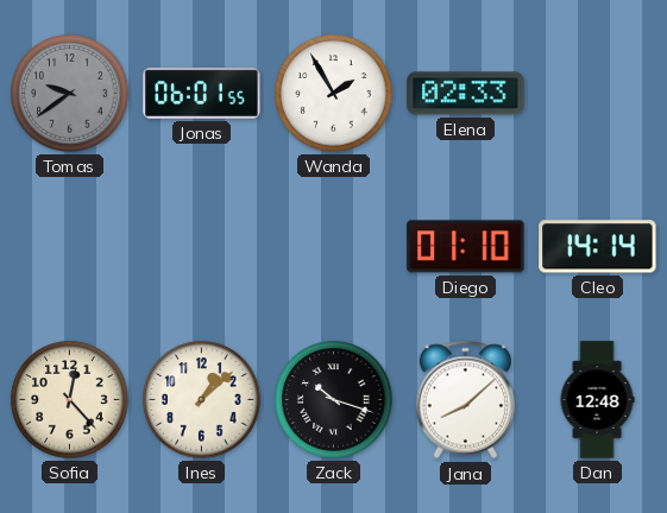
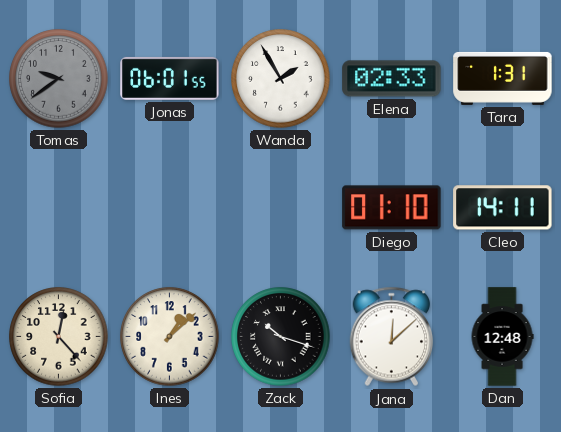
Tara: none -> 1:31
Cleo: 14:14 -> 14:11
Jana: 8:08 -> 12:08
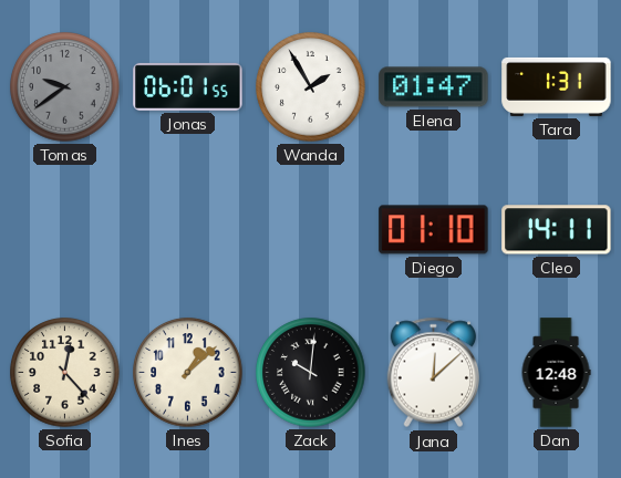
Elena: 02:33 -> 01:47
Zack: 10:18 -> 10:01
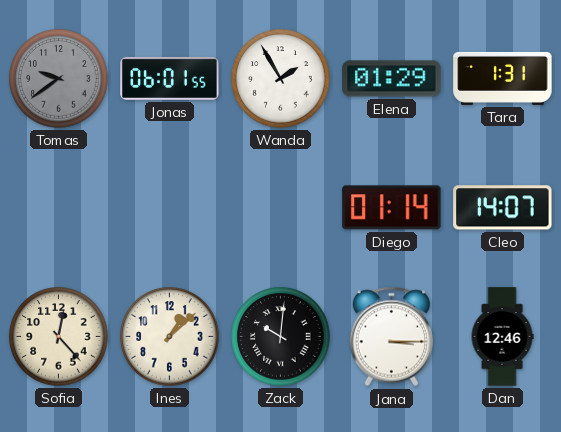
Elena: 01:47 -> 01:29
Diego: 01:10 -> 01:14
Cleo: 14:11 -> 14:07
Jana: 12:08 -> 3:15
Dan: 12:48 -> 12:46
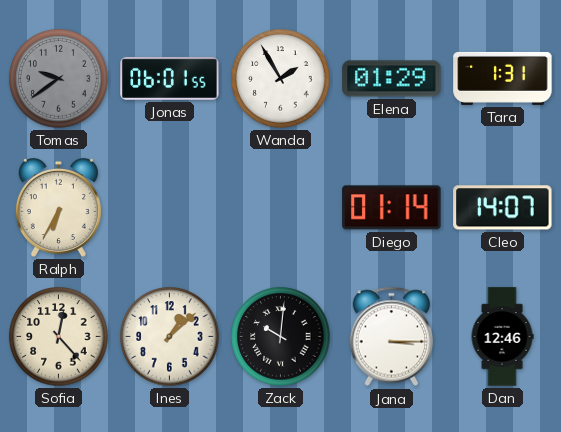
Ralph: none -> 6:35
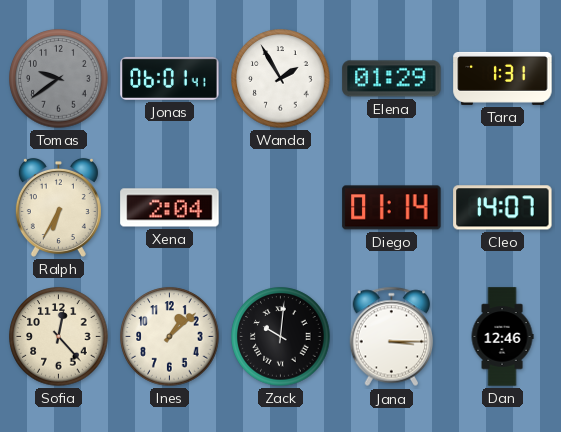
Jonas: 06:01:55 -> 06:01:41
Xena: none -> 2:04
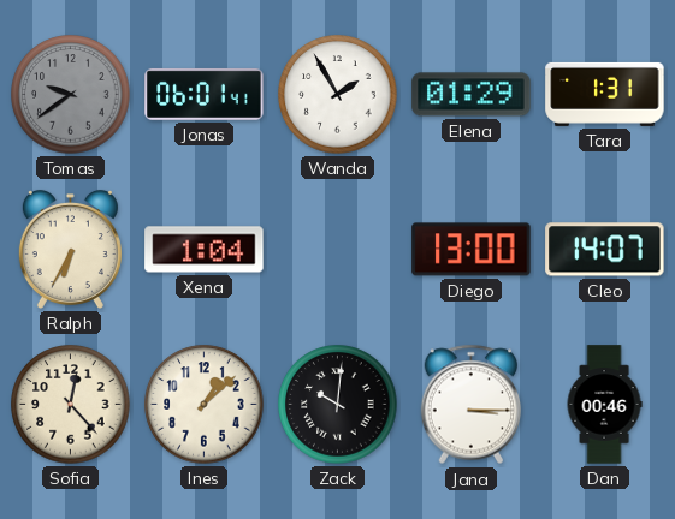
Xena: 2:04 -> 1:04
Diego: 01:14 -> 13:00
Dan: 12:46 -> 00:46
